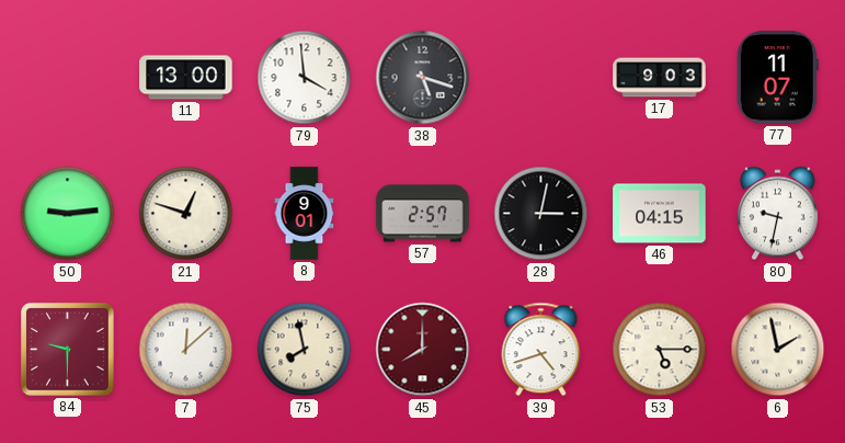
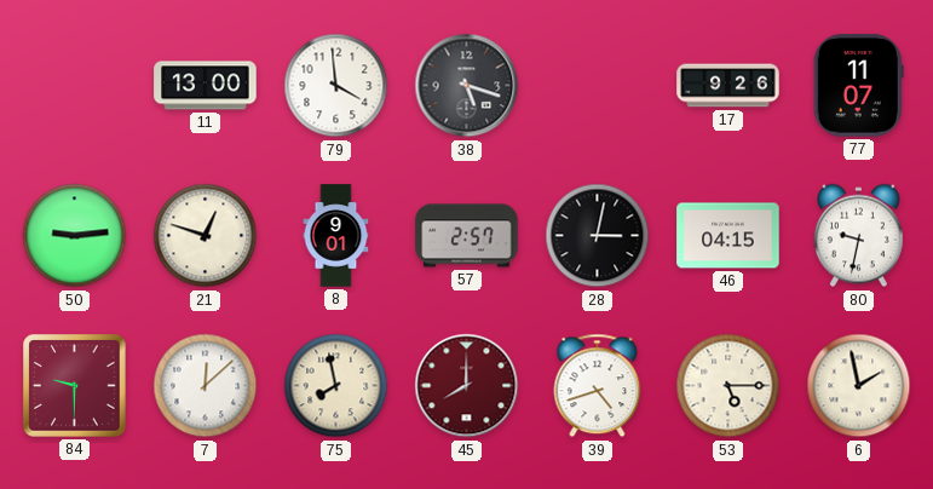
17: 9:03 -> 9:26
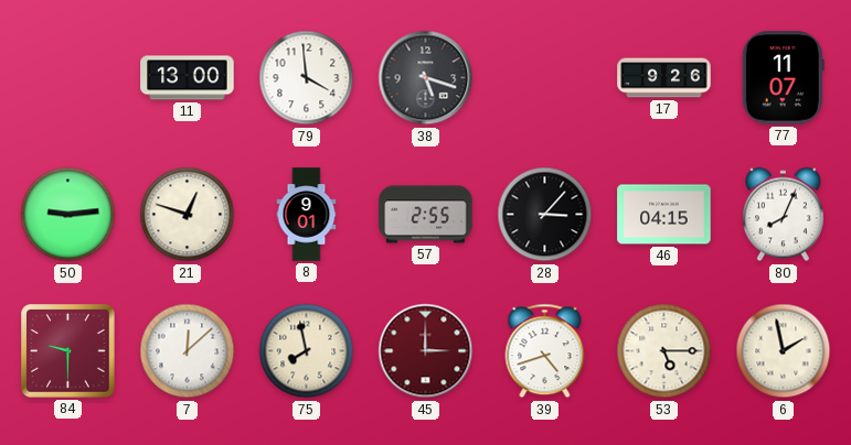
57: 2:57 -> 2:55
28: 3:02 -> 3:07
80: 9:32 -> 8:04
45: 8:00 -> 3:00
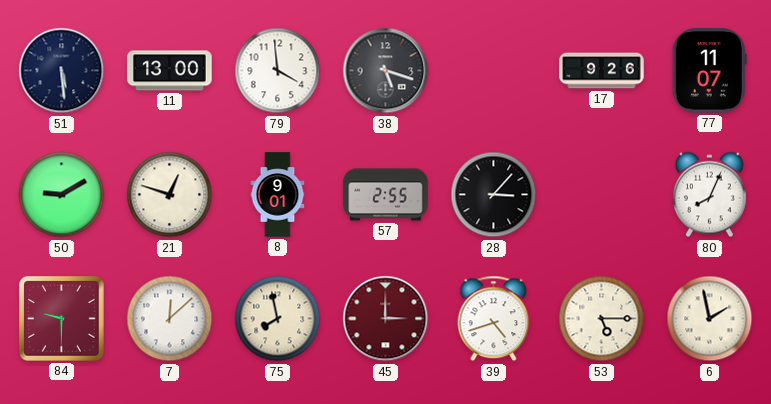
51: none -> 5:29
50: 9:14 -> 9:10
46: 04:15 -> none
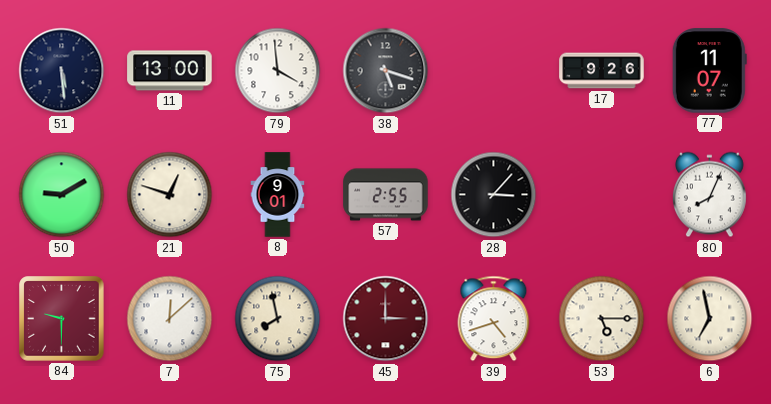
6: 1:58 -> 6:58
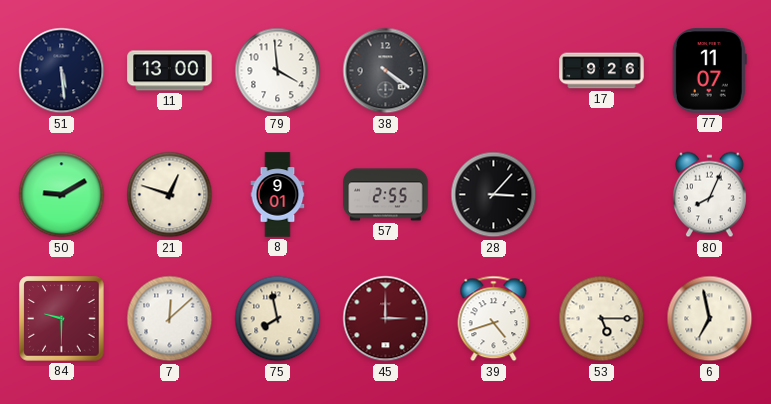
38: 5:18 -> 4:21
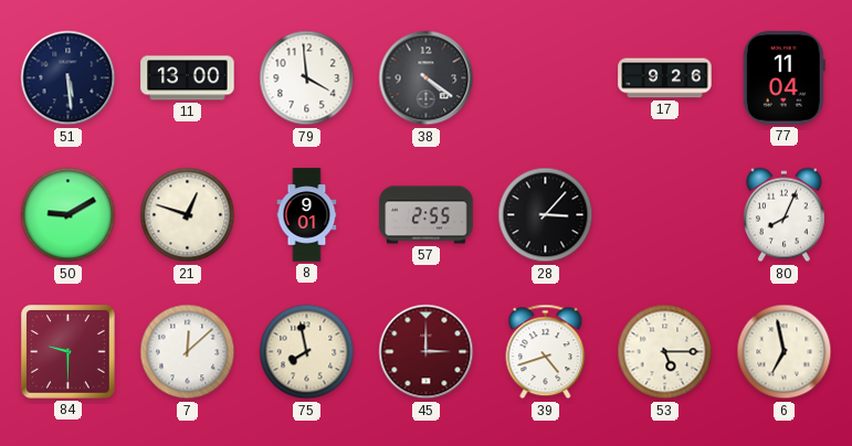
77: 11:07 -> 11:04
